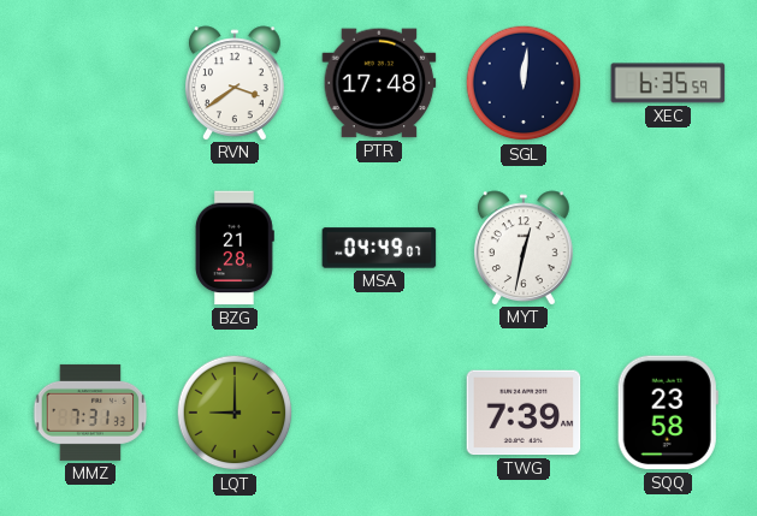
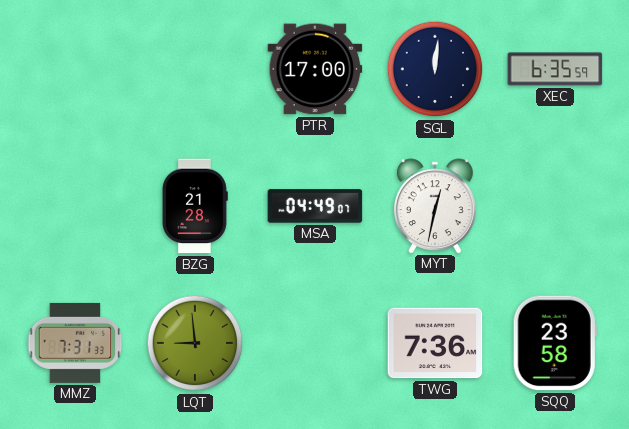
RVN: 3:39 -> none
PTR: 17:48 -> 17:00
LQT: 9:00 -> 8:59
TWG: 7:39 -> 7:36
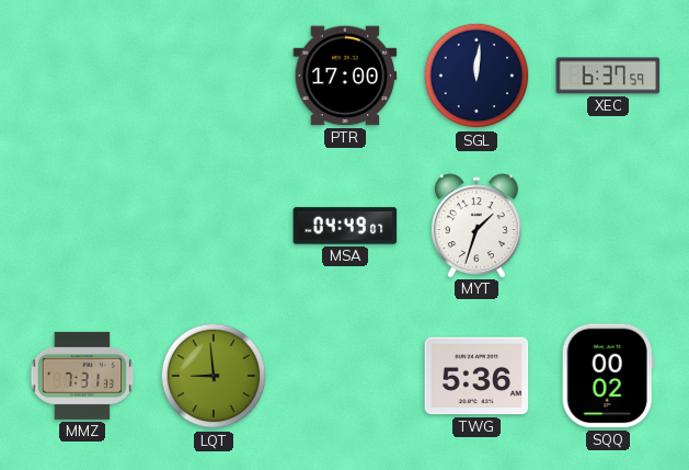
XEC: 6:35 -> 6:37
BZG: 21:28 -> none
MYT: 12:32 -> 1:33
TWG: 7:36 -> 5:36
SQQ: 23:58 -> 00:02
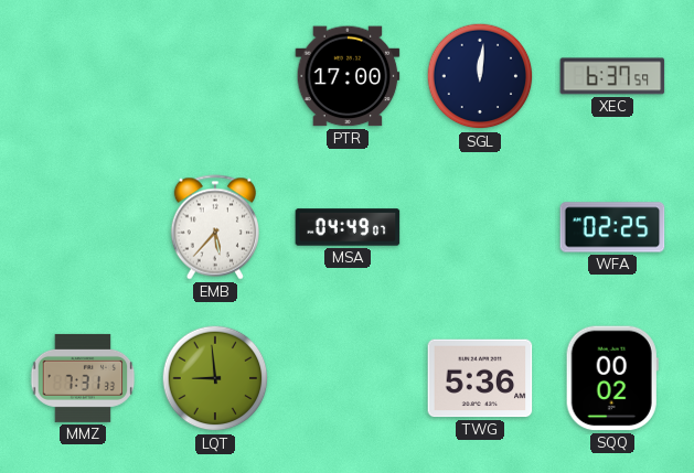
EMB: none -> 5:37
MYT: 1:33 -> none
WFA: none -> 02:25
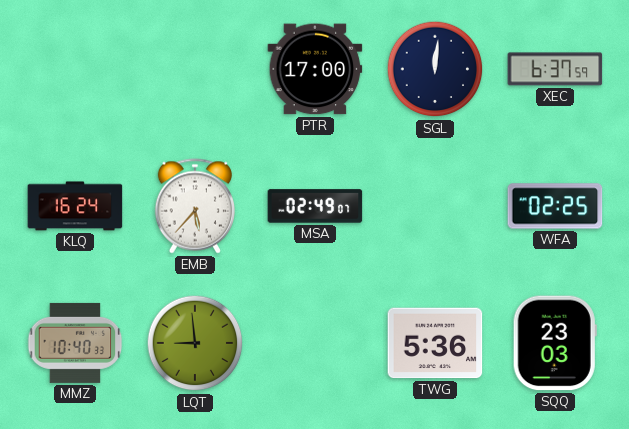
KLQ: none -> 16:24
MSA: 04:49 -> 02:49
MMZ: 7:31 -> 10:40
SQQ: 00:02 -> 23:03
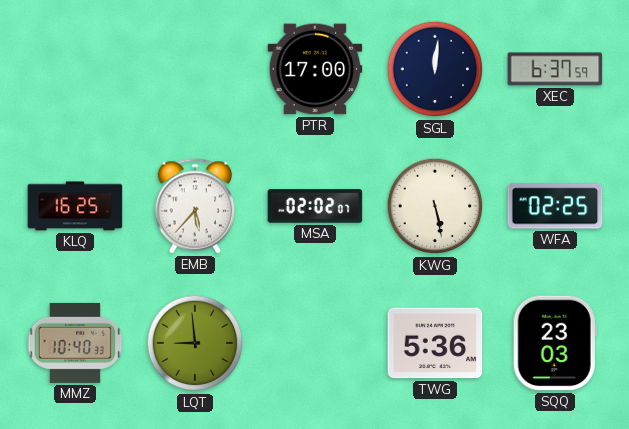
KLQ: 16:24 -> 16:25
MSA: 02:49 -> 02:02
KWG: none -> 5:28
